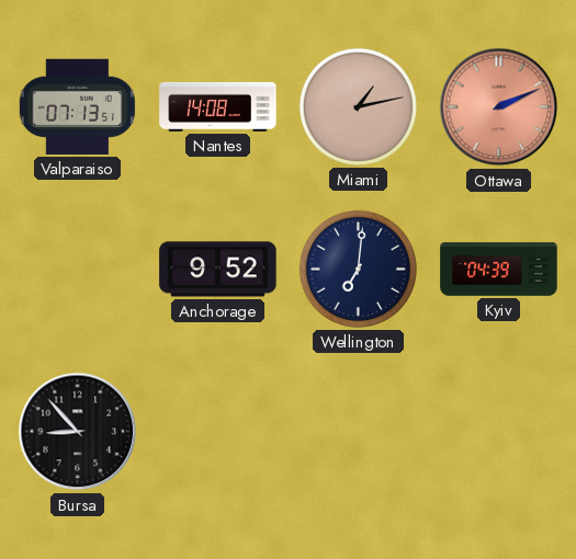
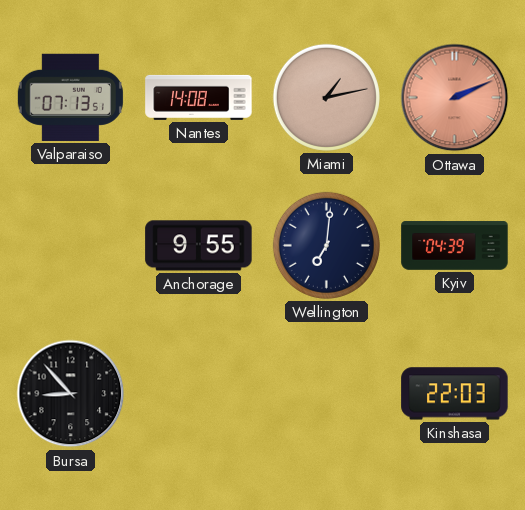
Anchorage: 9:52 -> 9:55
Kinshasa: none -> 22:03
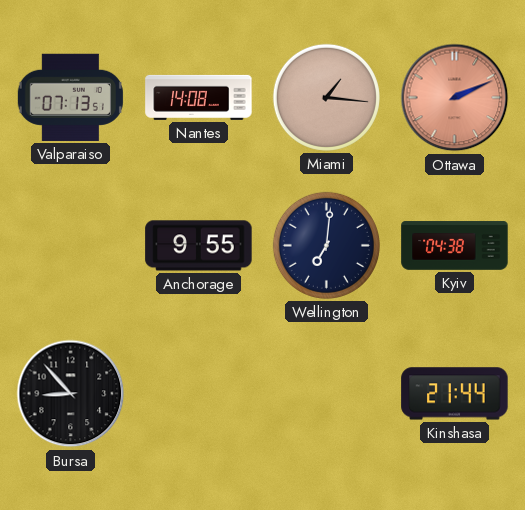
Miami: 1:13 -> 1:16
Kyiv: 04:39 -> 04:38
Kinshasa: 22:03 -> 21:44
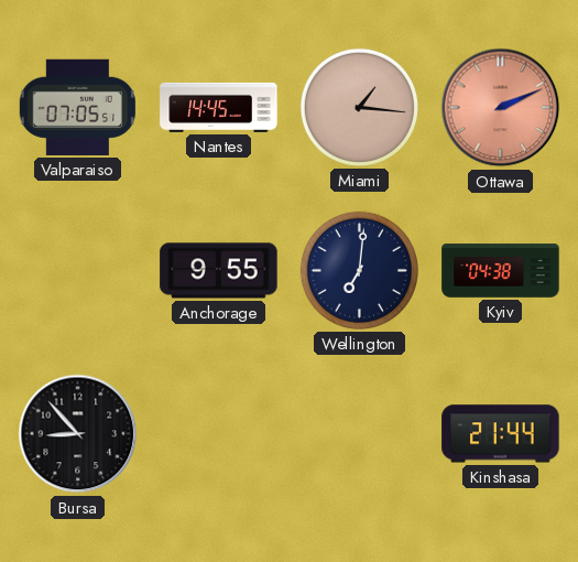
Valparaiso: 07:13 -> 07:05
Nantes: 14:08 -> 14:45
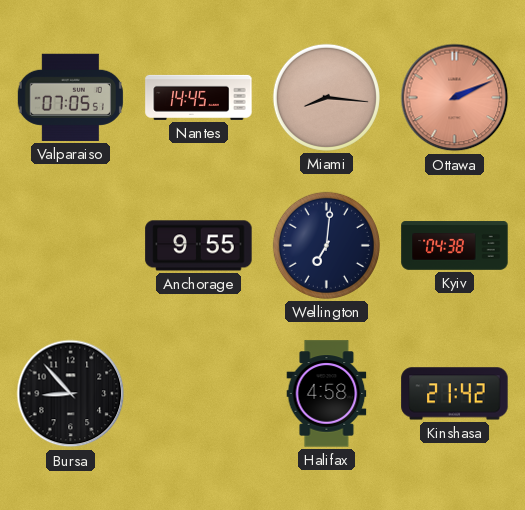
Miami: 1:16 -> 8:16
Halifax: none -> 4:58
Kinshasa: 21:44 -> 21:42
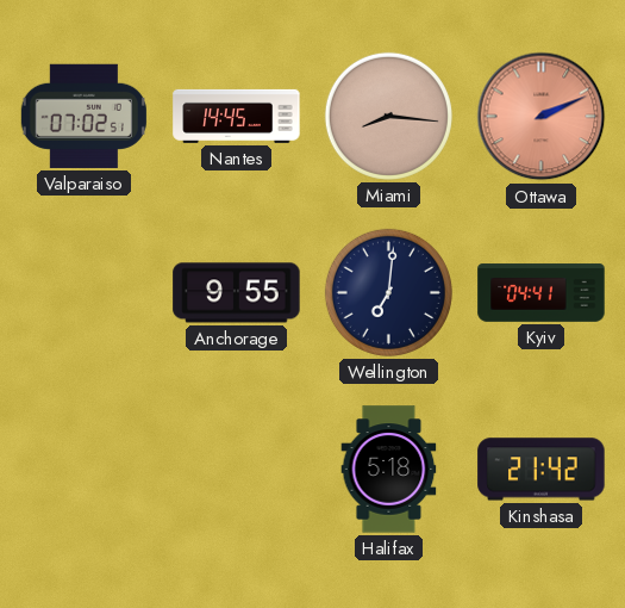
Valparaiso: 07:05 -> 07:02
Kyiv: 04:38 -> 04:41
Bursa: 8:53 -> none
Halifax: 4:58 -> 5:18
